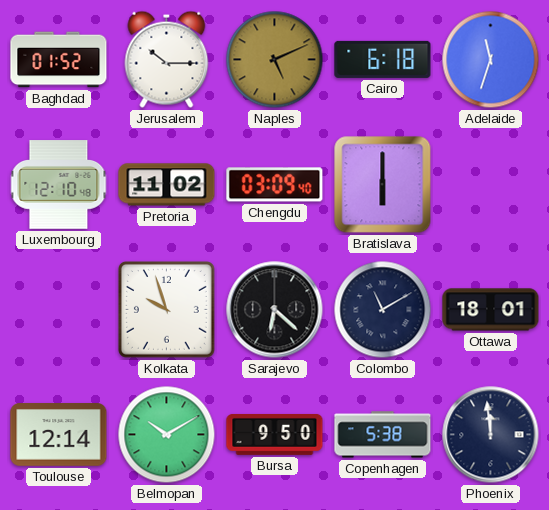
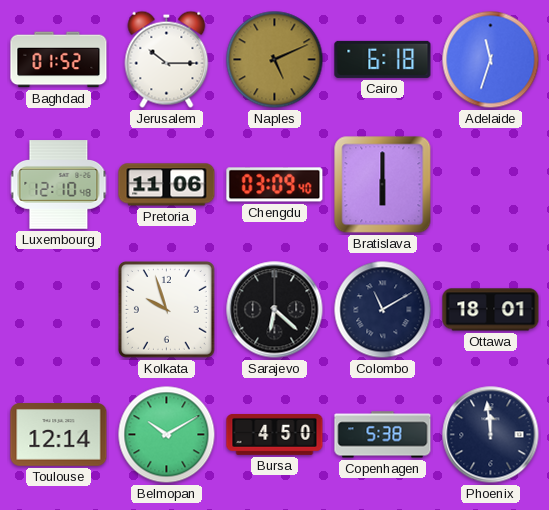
Pretoria: 11:02 -> 11:06
Bursa: 9:50 -> 4:50
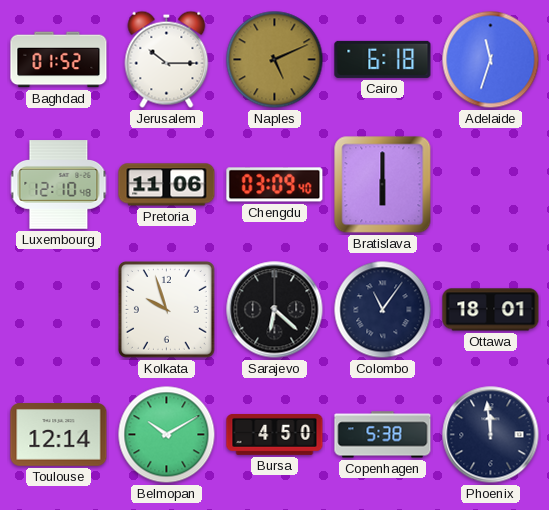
Colombo: 11:10 -> 11:06
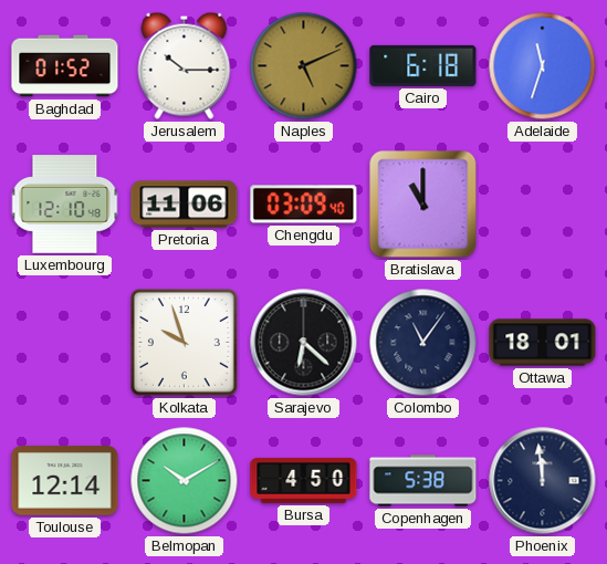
Bratislava: 6:00 -> 11:00
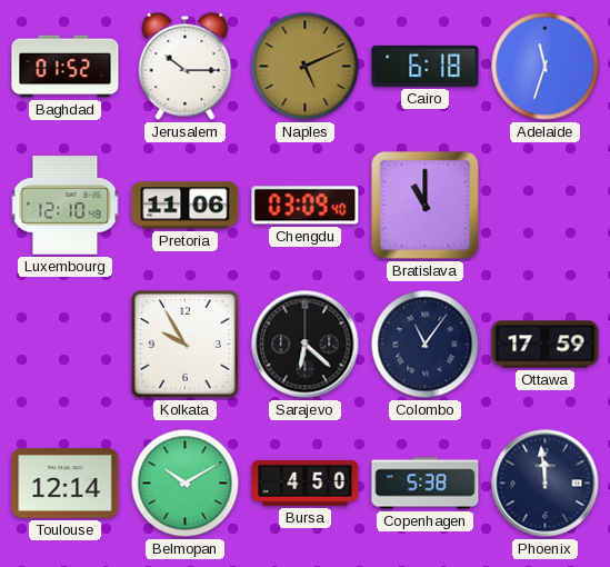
Kolkata: 9:57 -> 9:55
Ottawa: 18:01 -> 17:59
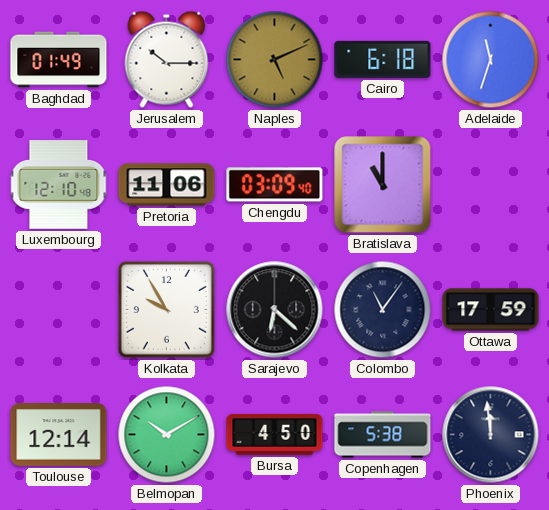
Baghdad: 01:52 -> 01:49
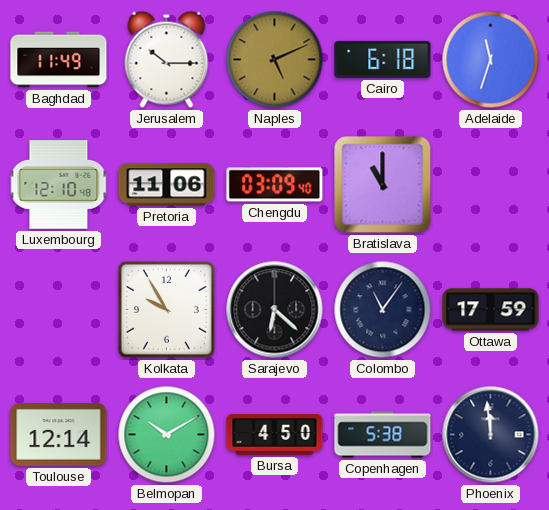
Baghdad: 01:49 -> 11:49
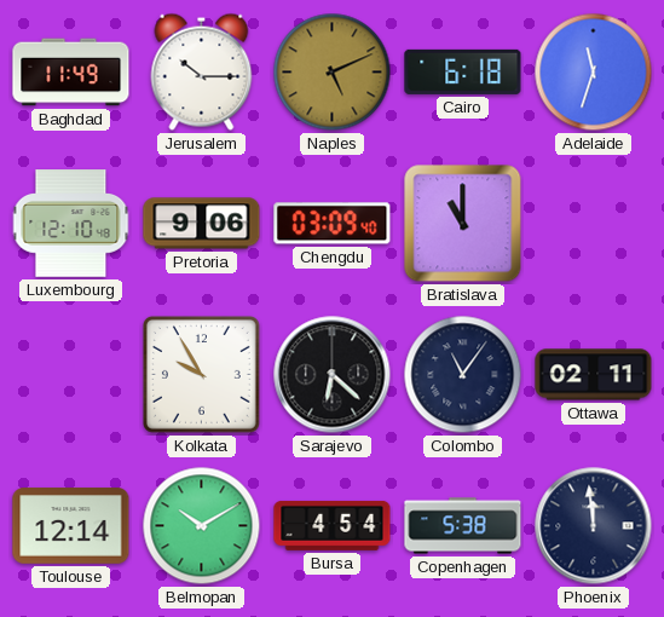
Pretoria: 11:06 -> 9:06
Ottawa: 17:59 -> 02:11
Bursa: 4:50 -> 4:54
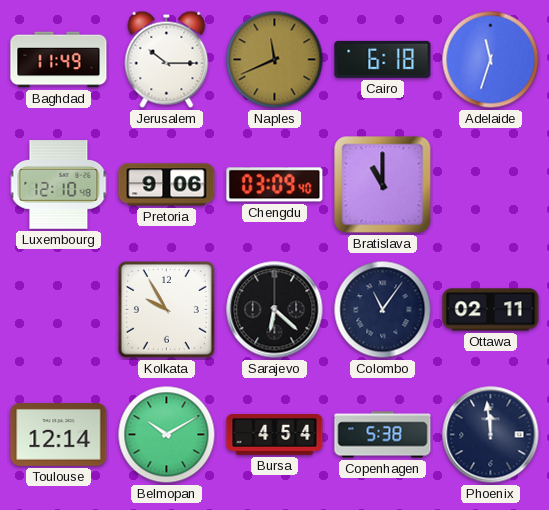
Naples: 5:11 -> 11:41
